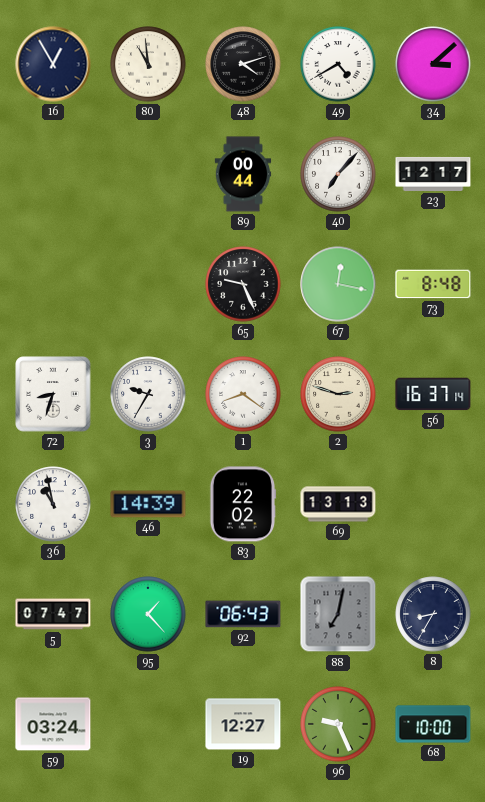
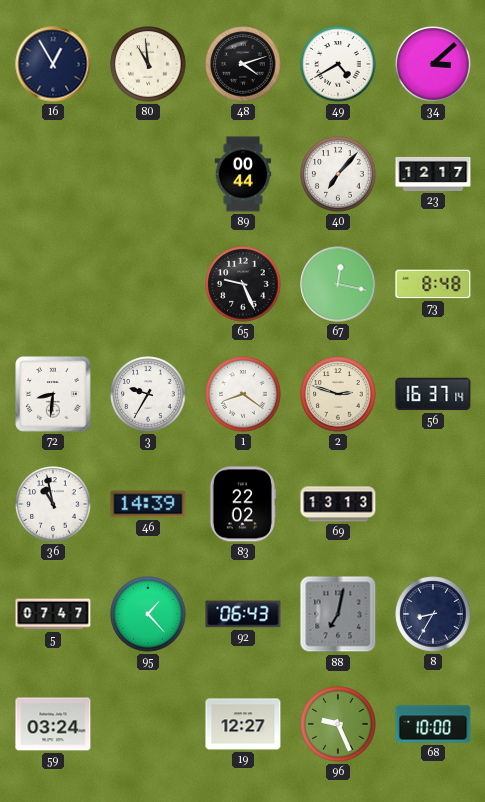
72: 8:33 -> 8:31
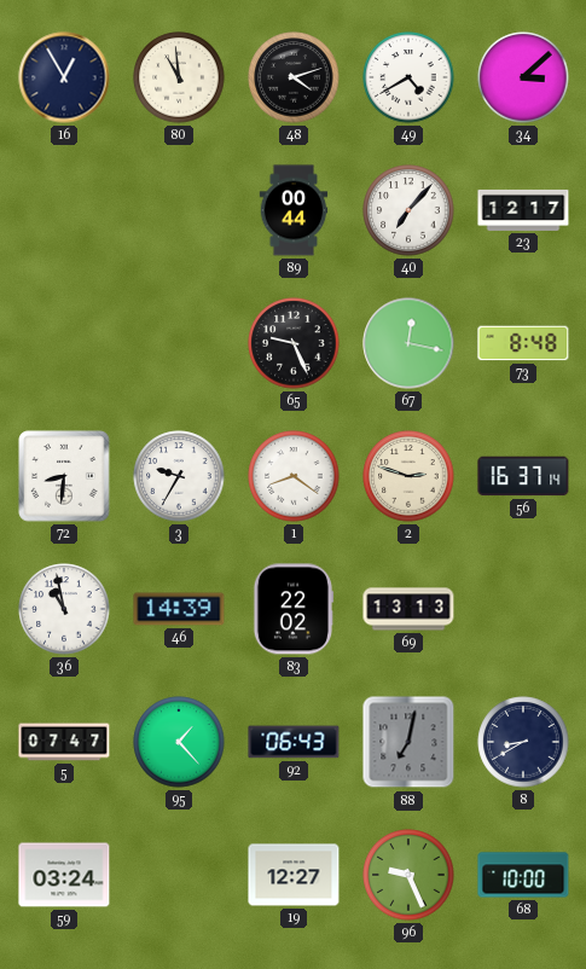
8: 8:35 -> 8:40
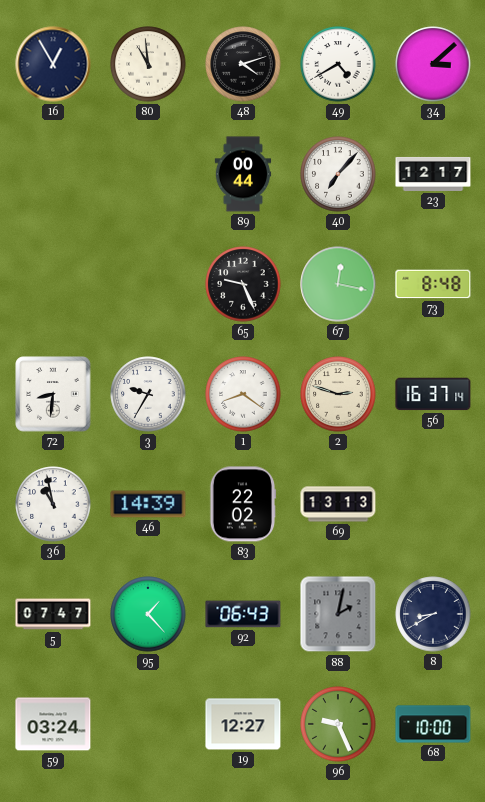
88: 7:02 -> 2:02
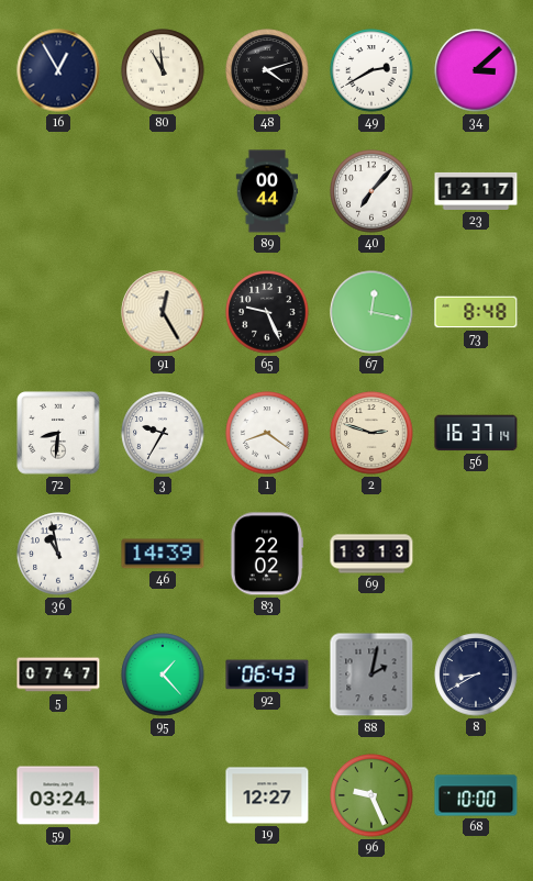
49: 4:40 -> 2:40
91: none -> 12:25
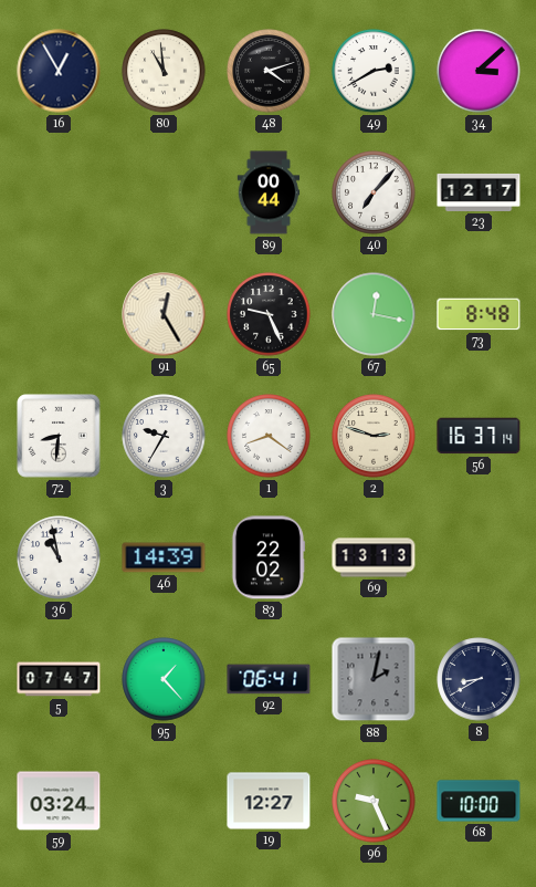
92: 06:43 -> 06:41
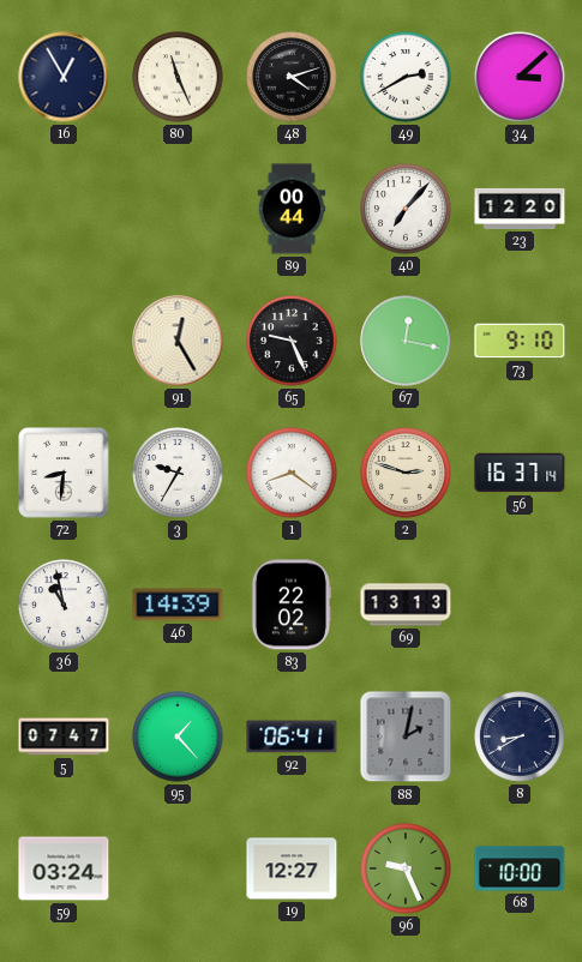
80: 10:59 -> 11:26
23: 12:17 -> 12:20
73: 8:48 -> 9:10
